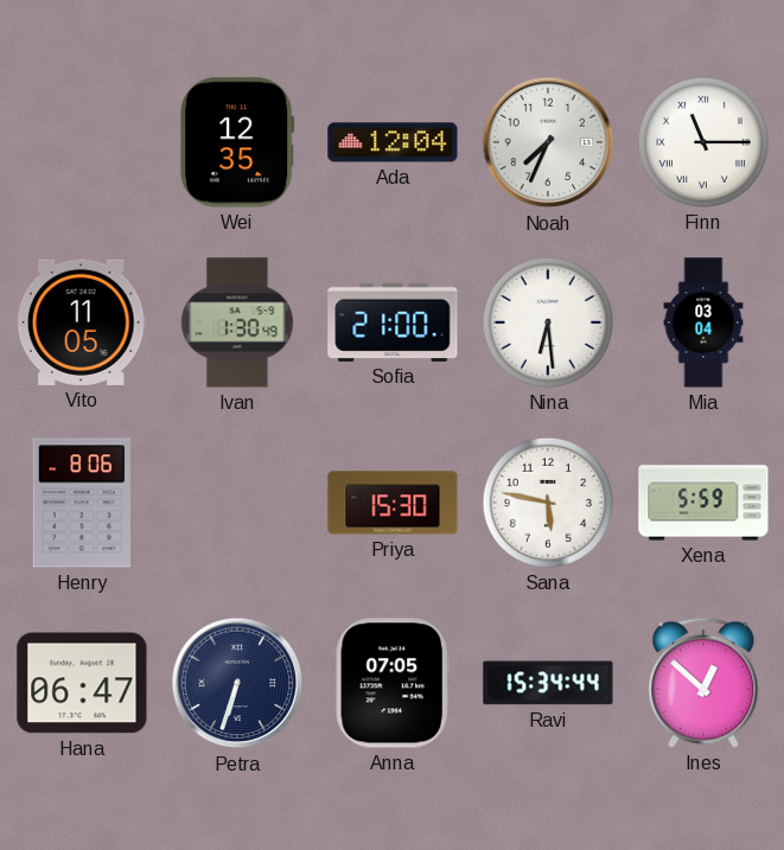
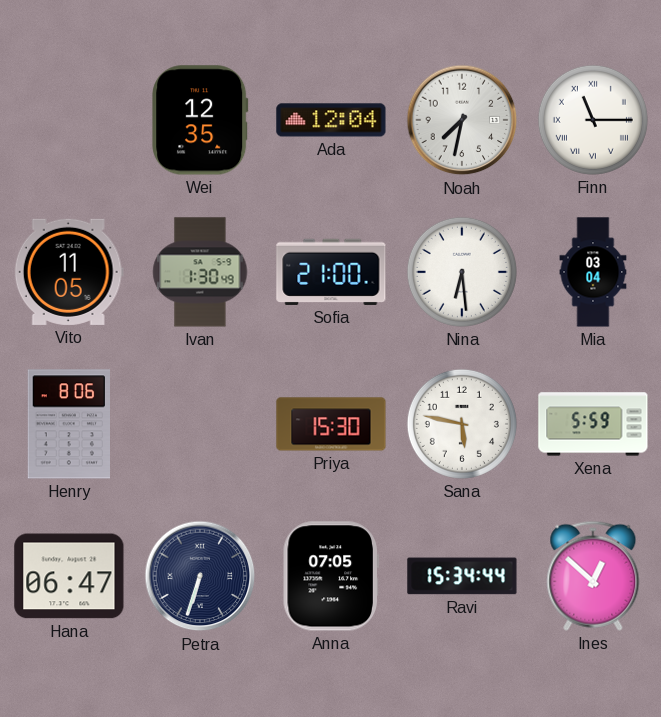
Noah: 7:34 -> 7:32
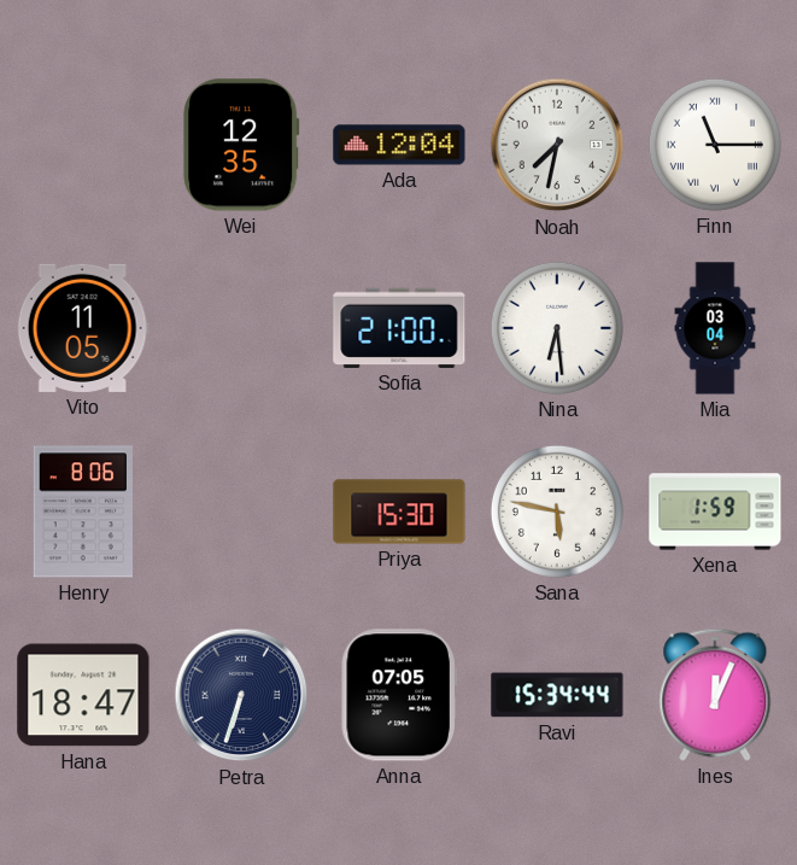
Ivan: 1:30 -> none
Xena: 5:59 -> 1:59
Hana: 06:47 -> 18:47
Ines: 12:52 -> 12:04
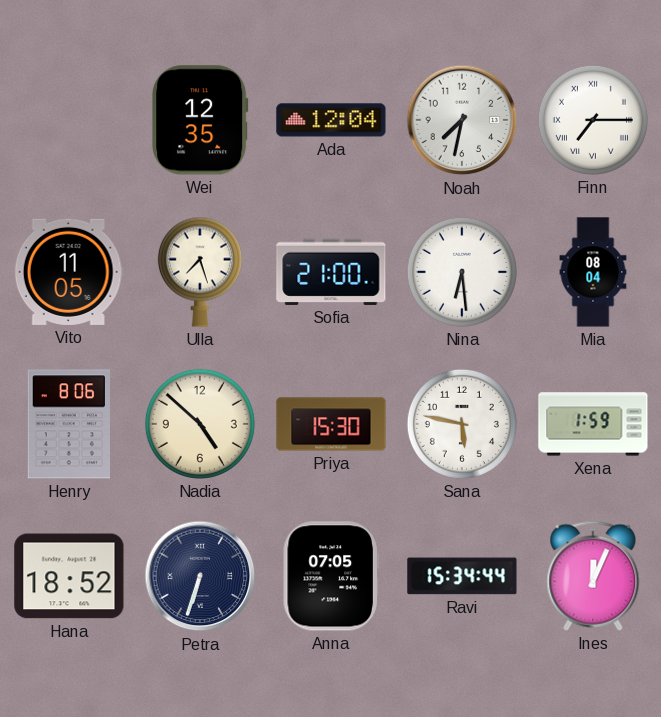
Finn: 11:15 -> 7:15
Ulla: none -> 7:27
Mia: 03:04 -> 08:04
Nadia: none -> 4:52
Hana: 18:47 -> 18:52
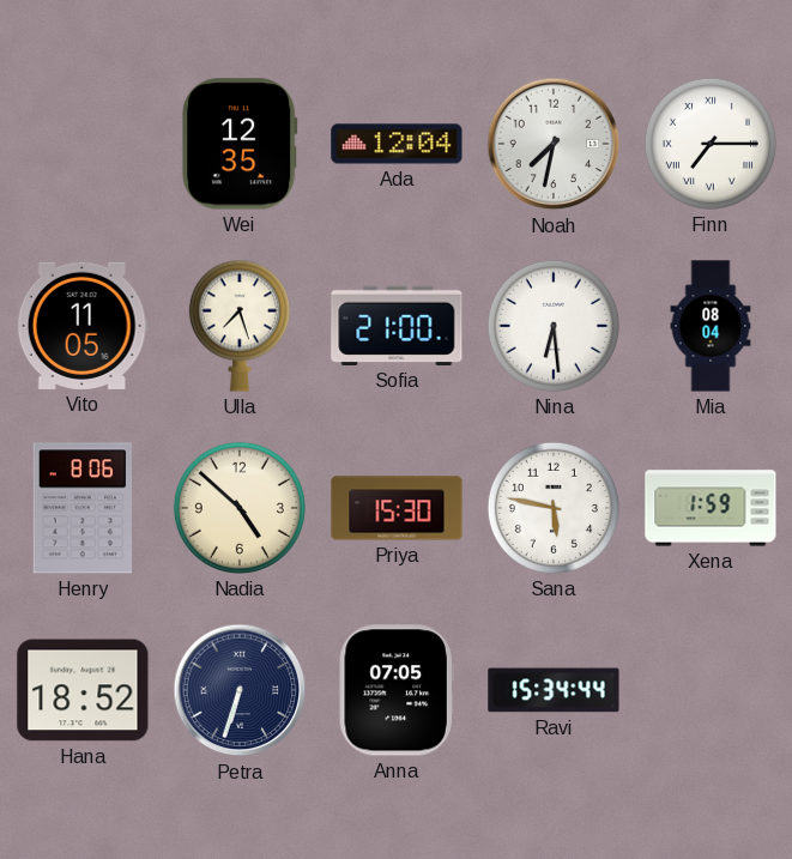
Ines: 12:04 -> none
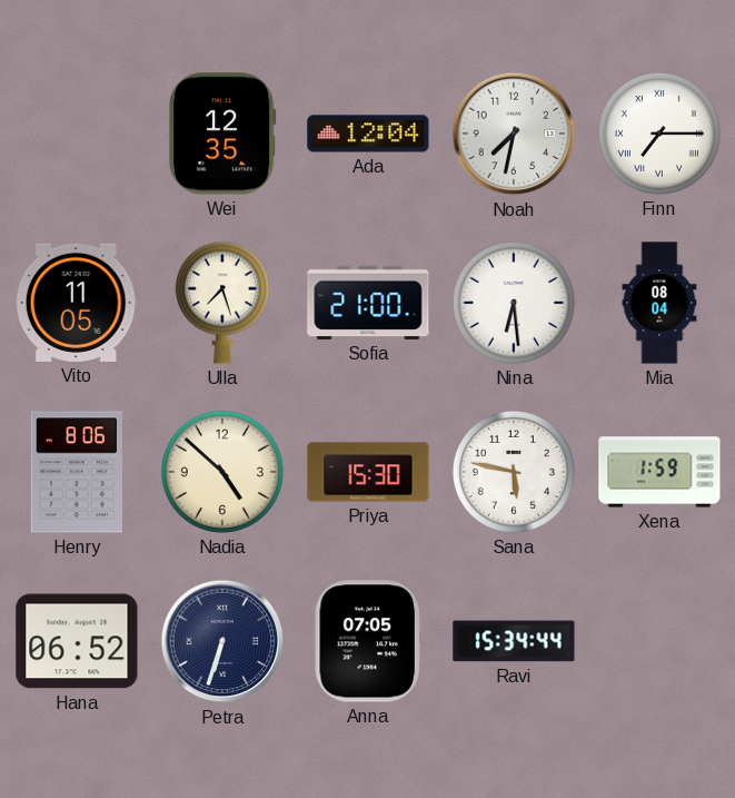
Hana: 18:52 -> 06:52
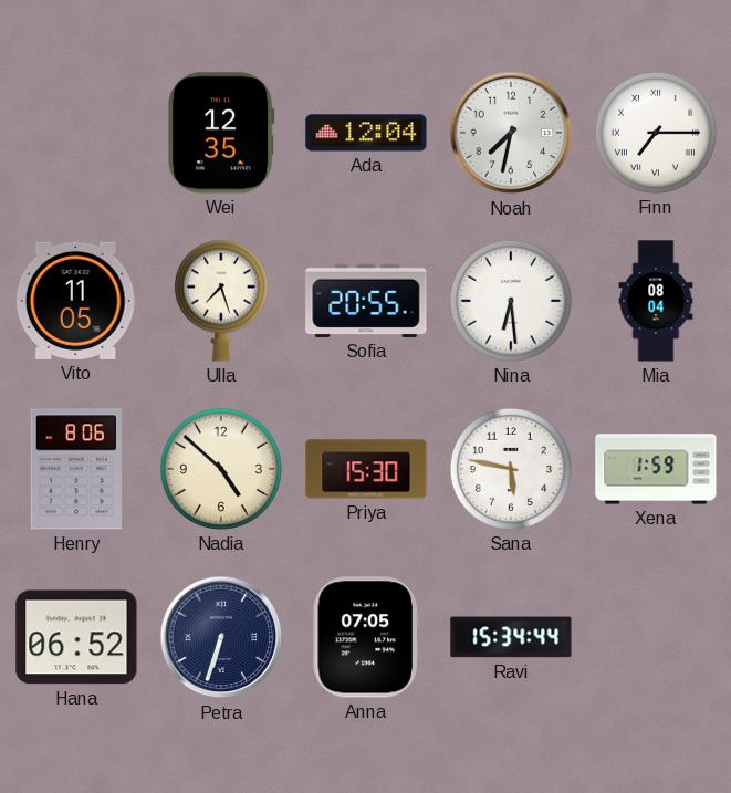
Sofia: 21:00 -> 20:55
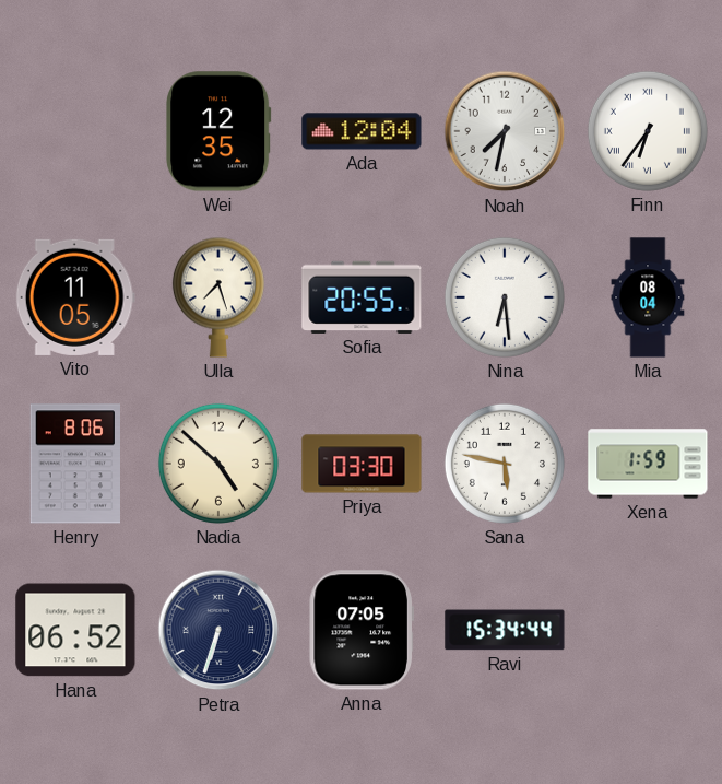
Finn: 7:15 -> 6:36
Priya: 15:30 -> 03:30
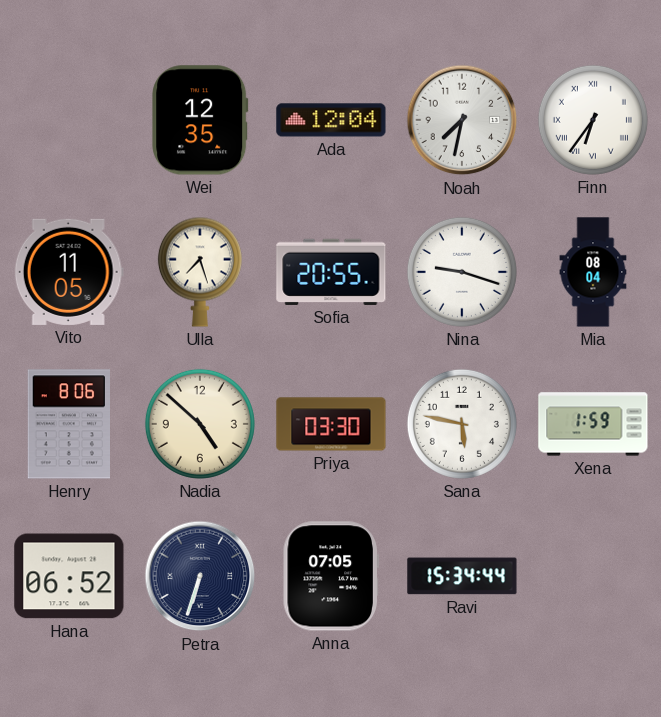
Nina: 6:29 -> 9:18
